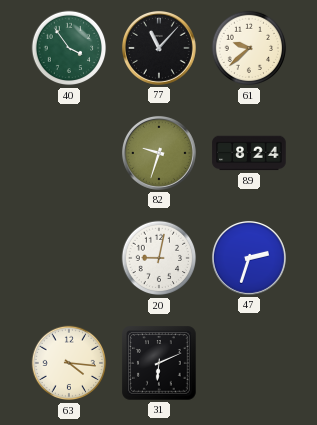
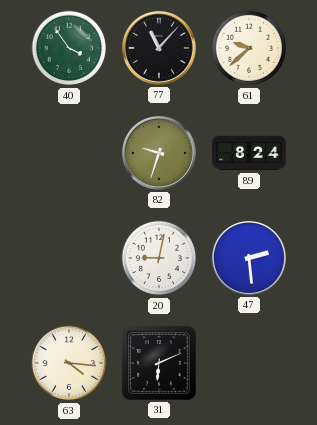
47: 2:33 -> 2:29
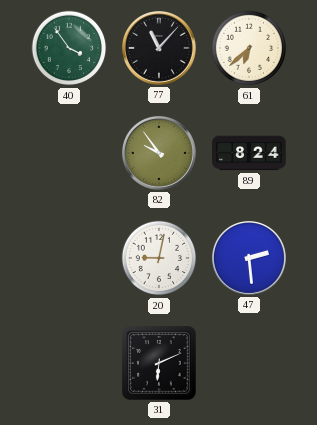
61: 9:38 -> 6:38
82: 9:33 -> 9:54
63: 4:16 -> none
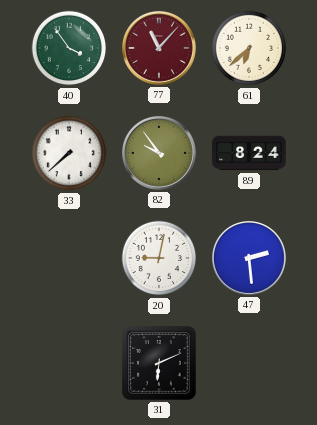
77 dial: black -> burgundy
33: none -> 7:38
